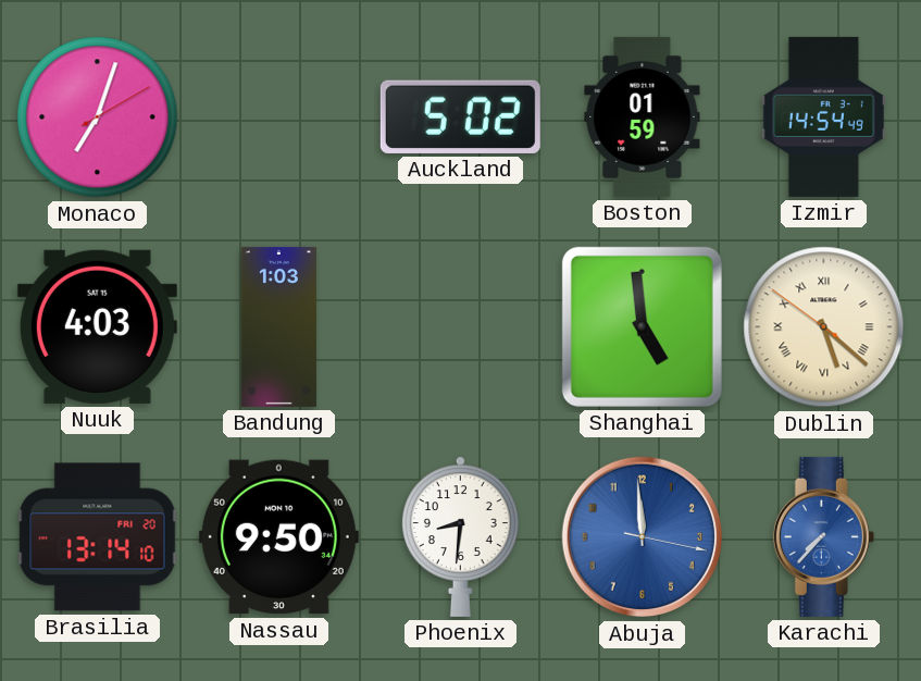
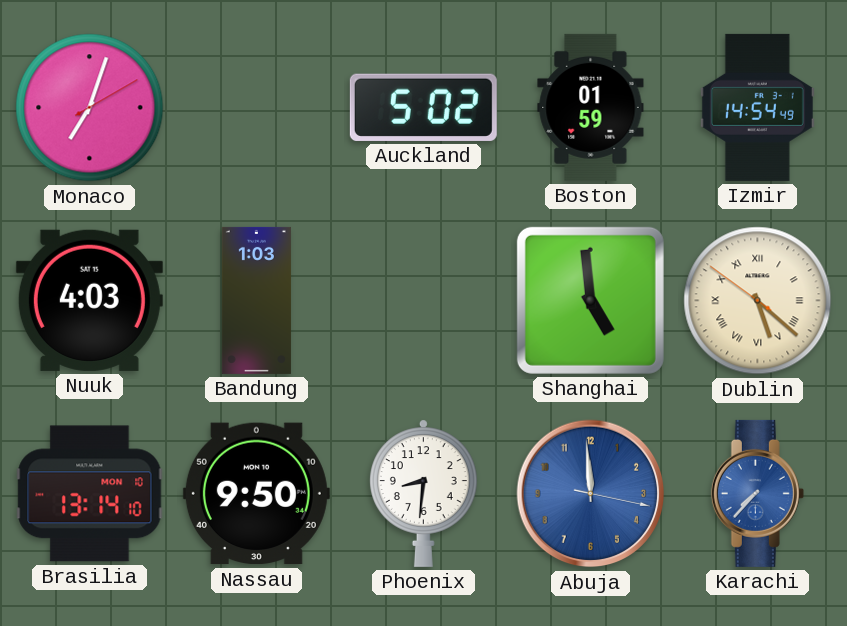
Brasilia date: FRI 20 -> MON 10
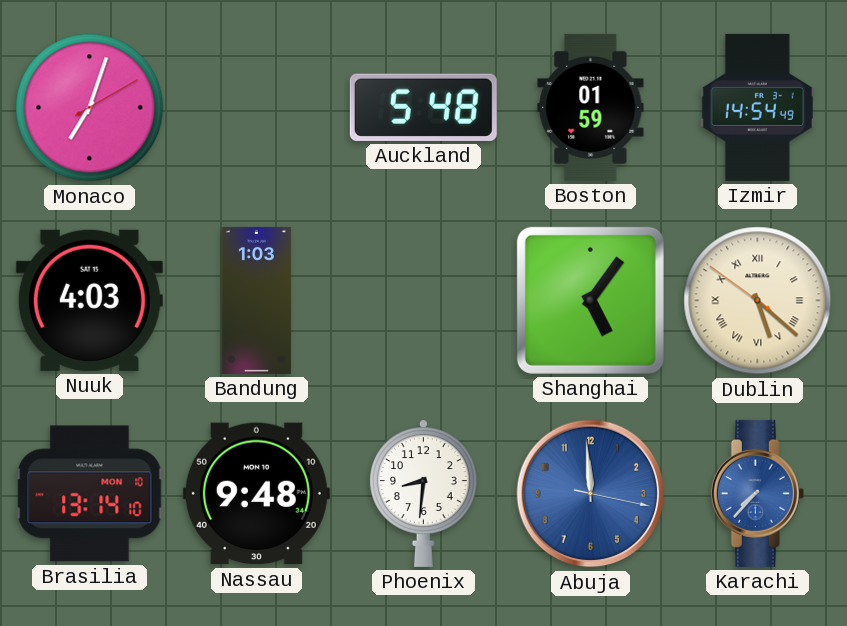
Auckland: 5:02 -> 5:48
Shanghai: 4:59 -> 5:06
Nassau: 9:50 -> 9:48
